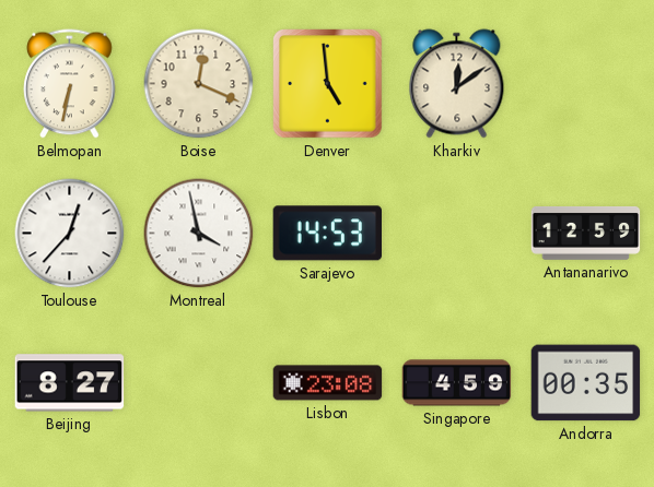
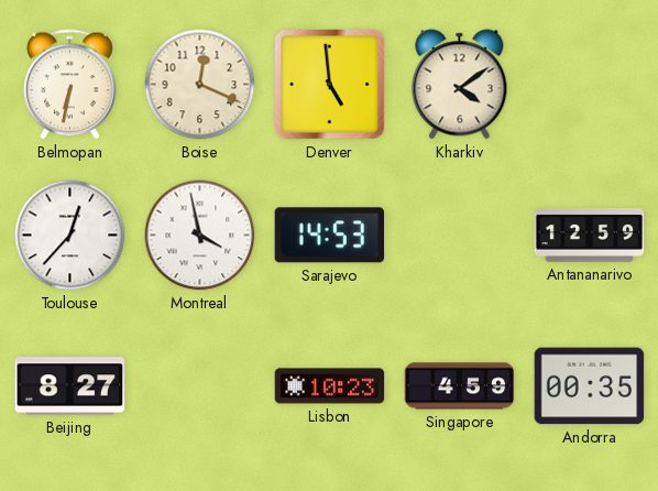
Kharkiv: 12:09 -> 4:09
Lisbon: 23:08 -> 10:23
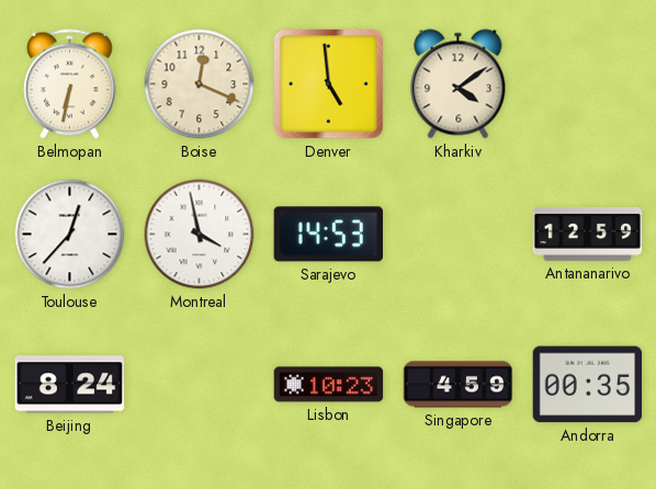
Beijing: 8:27 -> 8:24
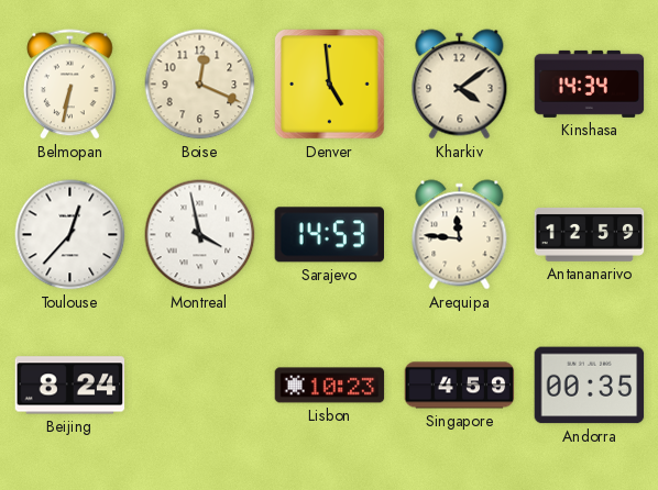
Kinshasa: none -> 14:34
Arequipa: none -> 11:46
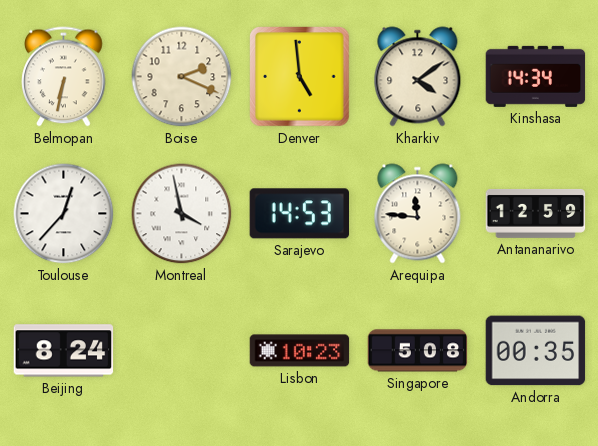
Boise: 12:19 -> 2:19
Singapore: 4:59 -> 5:08
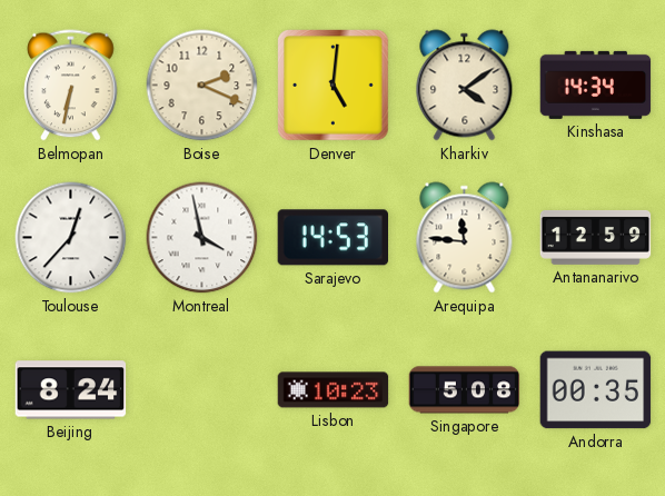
Denver: 4:59 -> 5:01
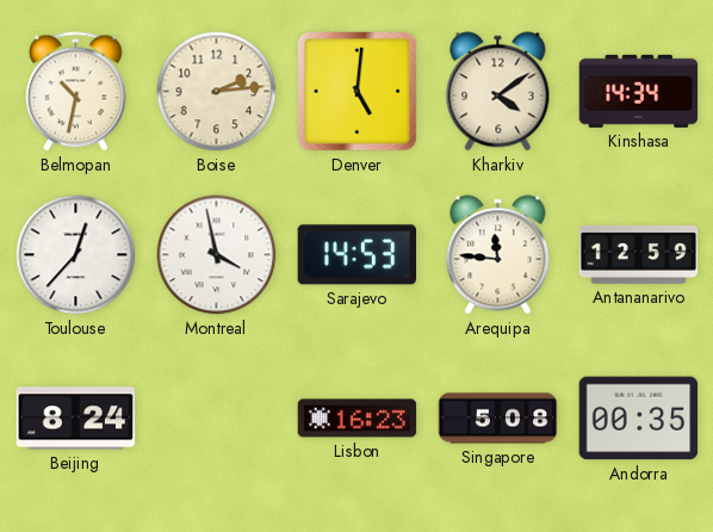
Belmopan: 6:32 -> 10:32
Boise: 2:19 -> 2:14
Lisbon: 10:23 -> 16:23
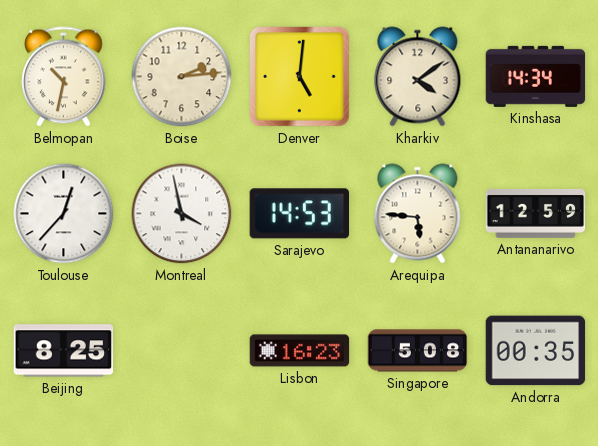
Arequipa: 11:46 -> 5:46
Beijing: 8:24 -> 8:25
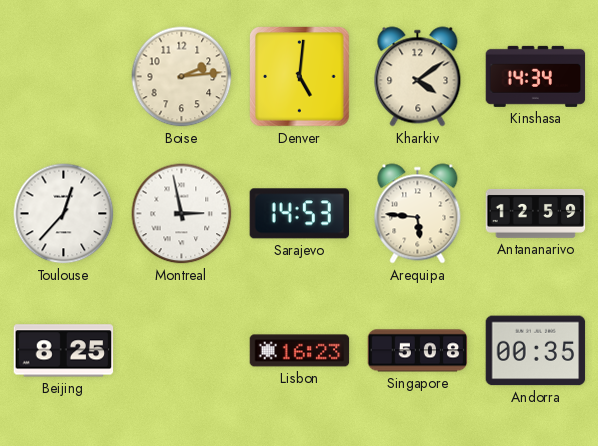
Belmopan: 10:32 -> none
Montreal: 3:58 -> 2:58
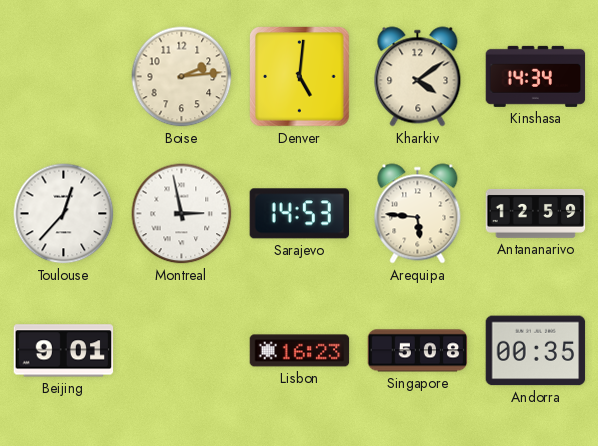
Beijing: 8:25 -> 9:01
